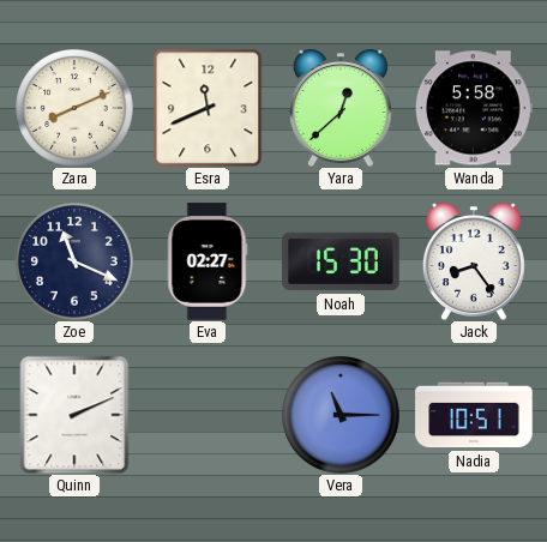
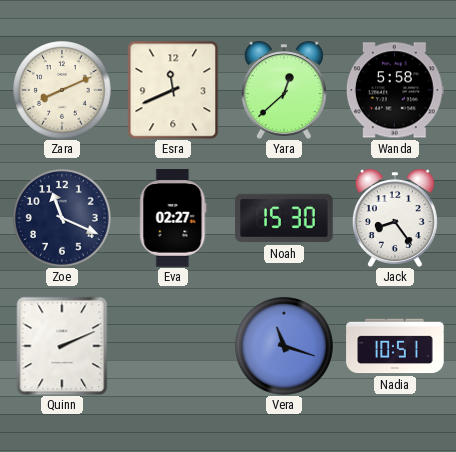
Vera: 11:15 -> 11:18
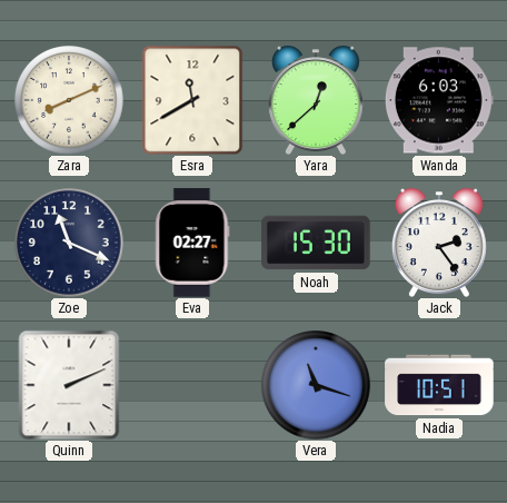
Esra: 11:41 -> 11:40
Wanda: 5:58 -> 6:03
Jack: 8:24 -> 2:24
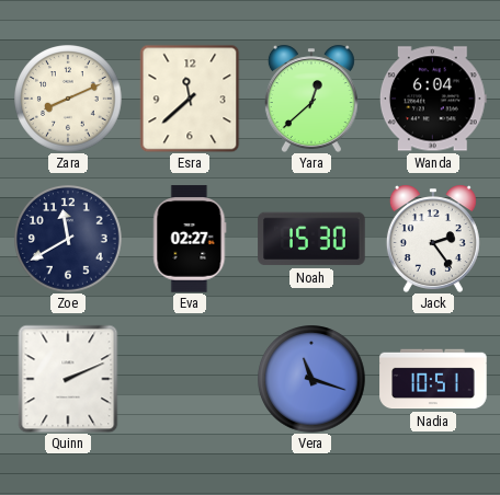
Esra: 11:40 -> 11:38
Wanda: 6:03 -> 6:04
Zoe: 11:19 -> 11:40
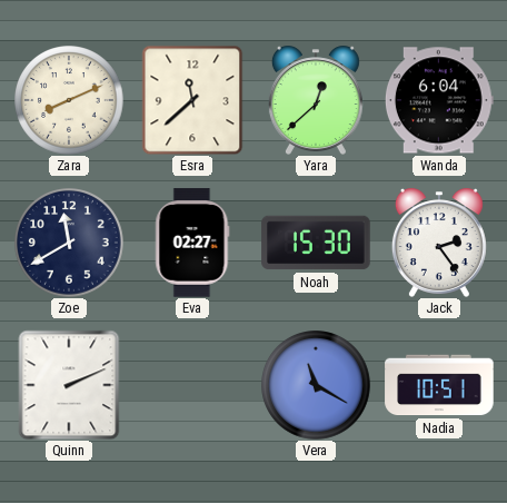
Vera: 11:18 -> 11:20
